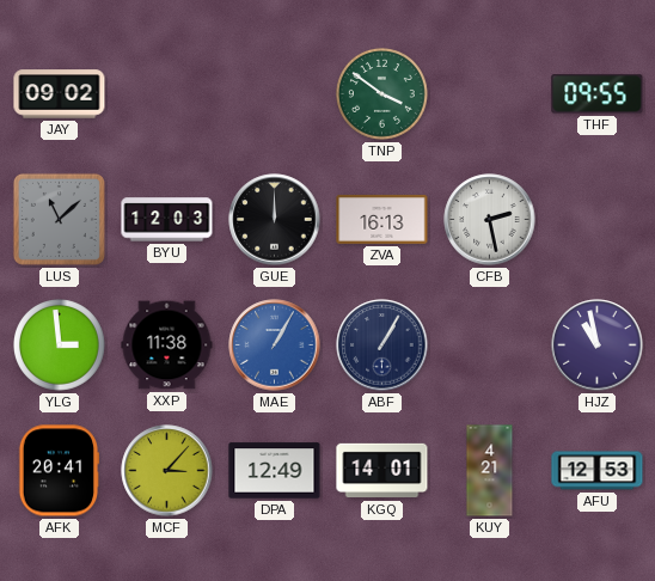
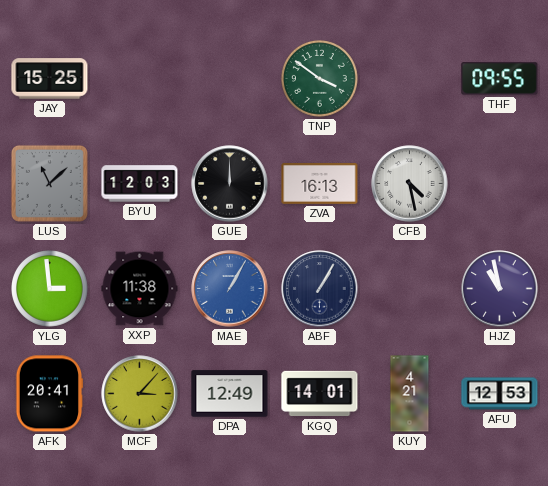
JAY: 09:02 -> 15:25
CFB: 2:28 -> 4:28
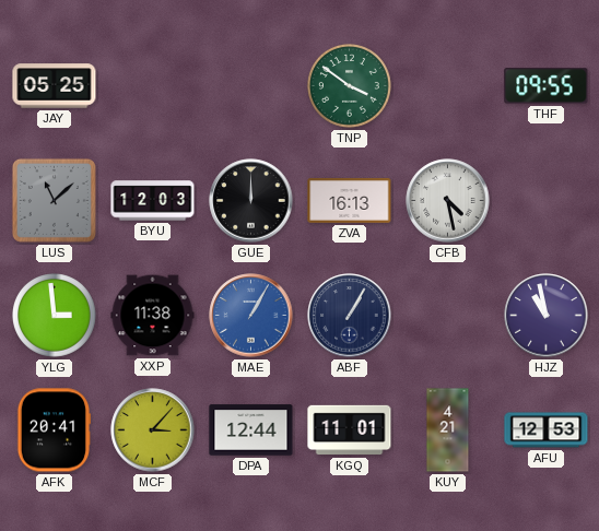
JAY: 15:25 -> 05:25
DPA: 12:49 -> 12:44
KGQ: 14:01 -> 11:01
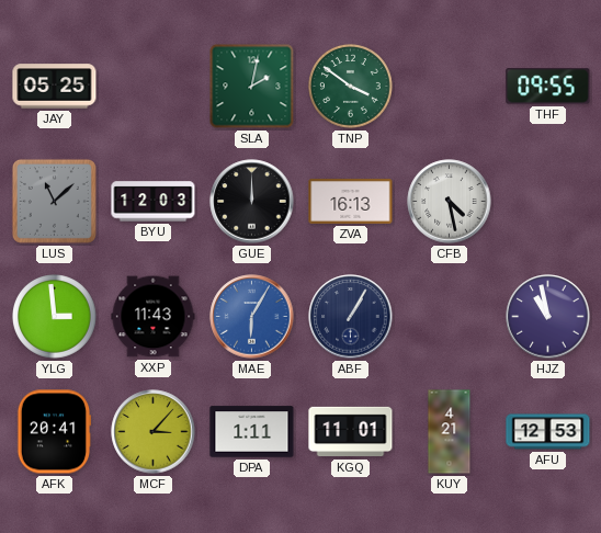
SLA: none -> 2:02
XXP: 11:38 -> 11:43
MAE: 1:05 -> 6:05
DPA: 12:44 -> 1:11
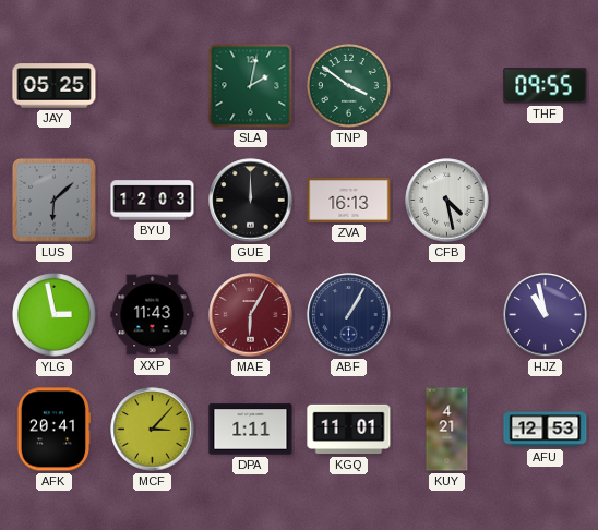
LUS: 11:08 -> 6:08
YLG: 2:59 -> 2:58
MAE dial: blue -> burgundy
